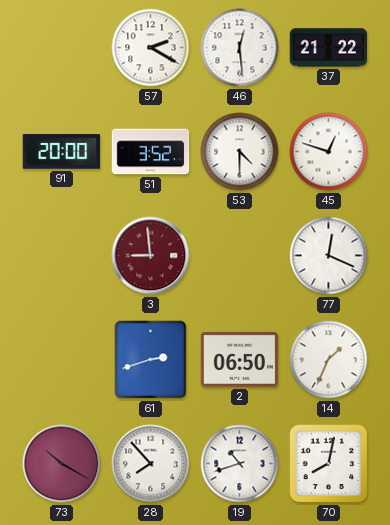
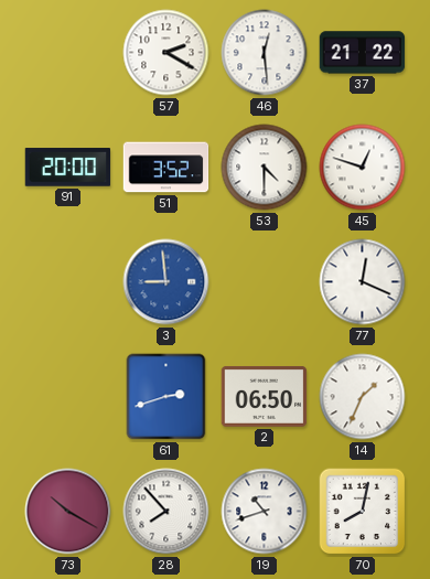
3 dial: burgundy -> blue
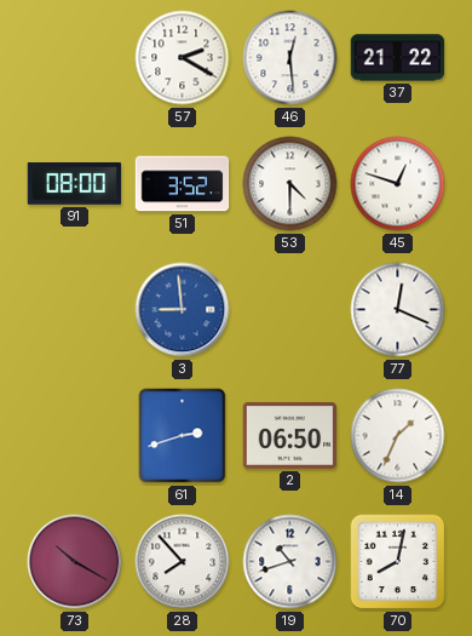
91: 20:00 -> 08:00
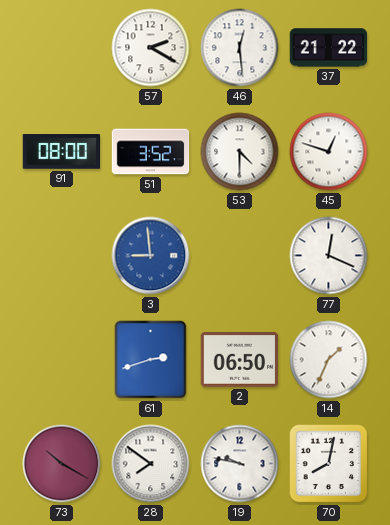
28: 7:53 -> 7:51
19: 10:42 -> 9:47
